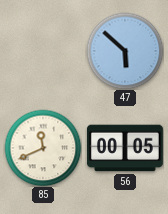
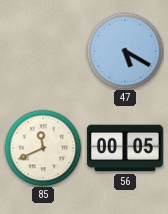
47: 5:52 -> 5:20
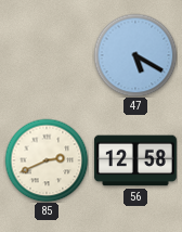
85: 11:41 -> 2:41
56: 00:05 -> 12:58
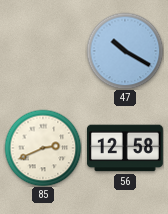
47: 5:20 -> 10:20
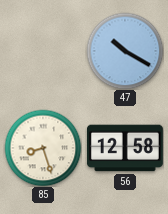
85: 2:41 -> 8:27
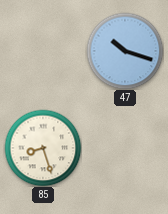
47: 10:20 -> 10:18
56: 12:58 -> none
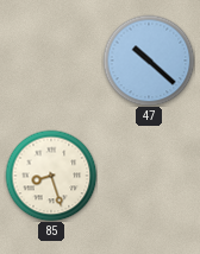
47: 10:18 -> 10:22
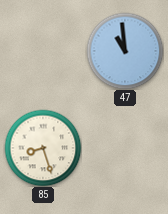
47: 10:22 -> 10:59
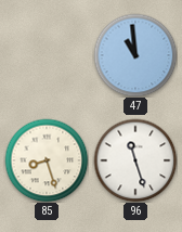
96: none -> 11:27
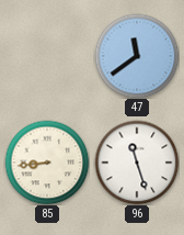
47: 10:59 -> 11:39
85: 8:27 -> 8:44
